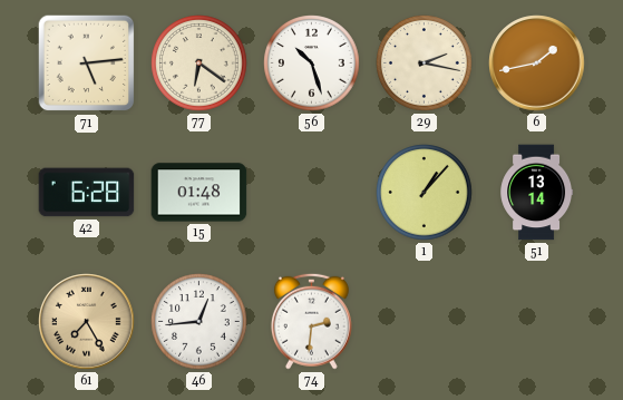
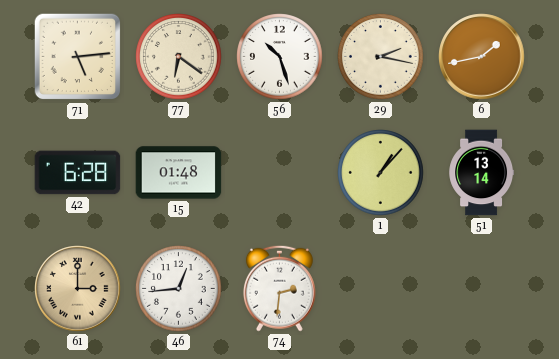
61: 7:25 -> 3:00
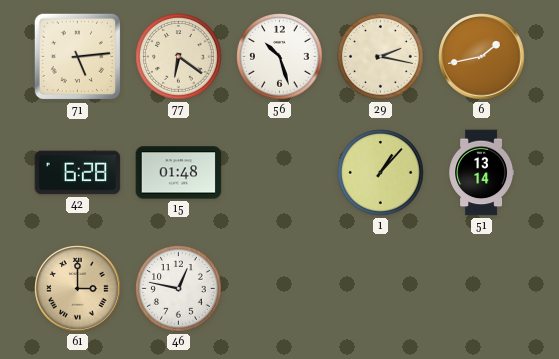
46: 12:44 -> 12:47
74: 2:31 -> none
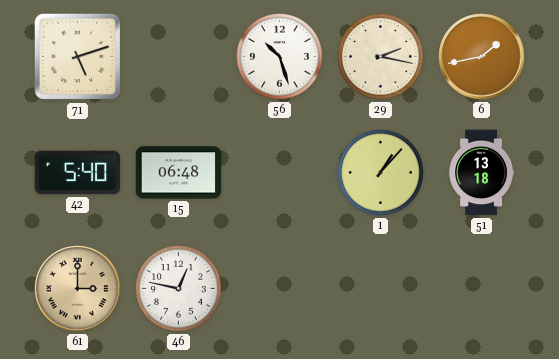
71: 5:14 -> 5:12
77: 6:21 -> none
42: 6:28 -> 5:40
15: 01:48 -> 06:48
51: 13:14 -> 13:18
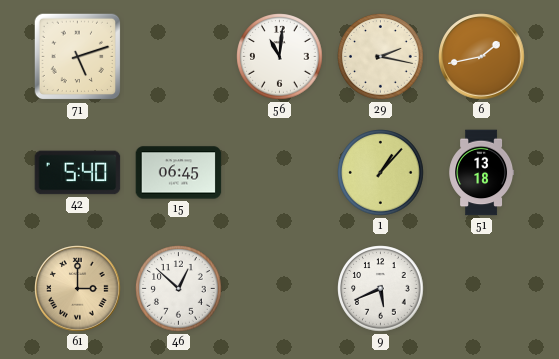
56: 10:27 -> 11:01
15: 06:48 -> 06:45
46: 12:47 -> 12:52
9: none -> 5:41
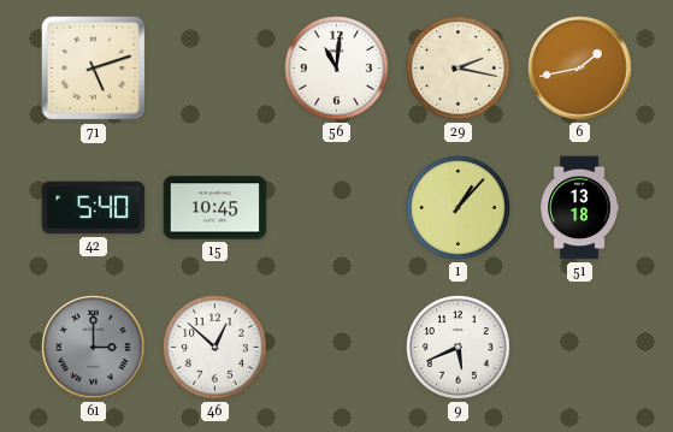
15: 06:45 -> 10:45
61 dial: champagne -> grey
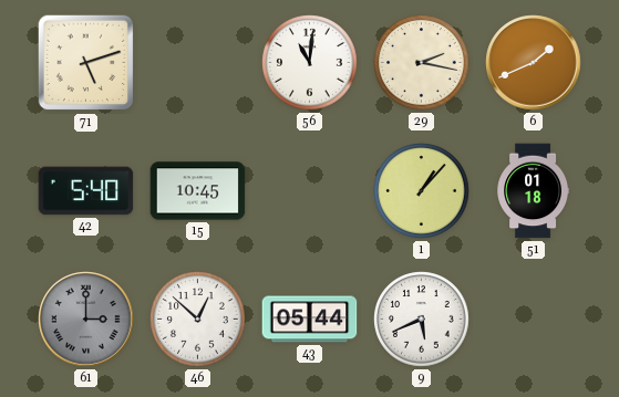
6: 1:43 -> 1:41
51: 13:18 -> 01:18
43: none -> 05:44
